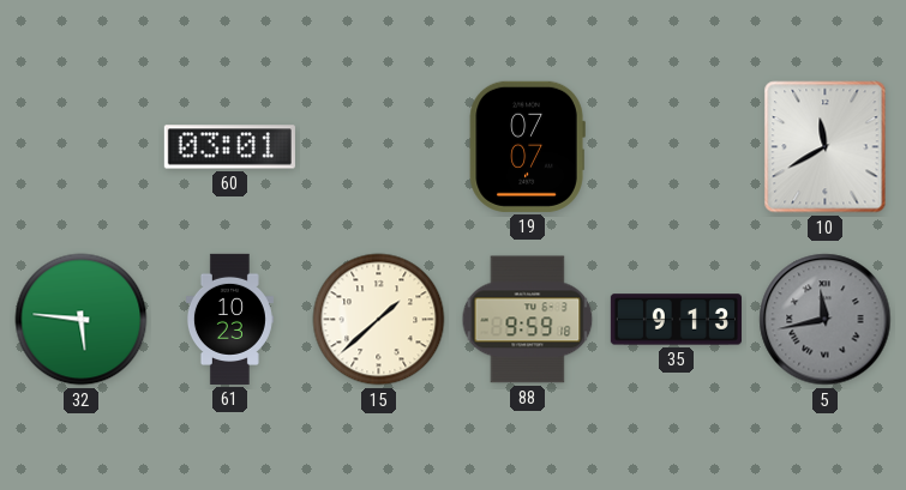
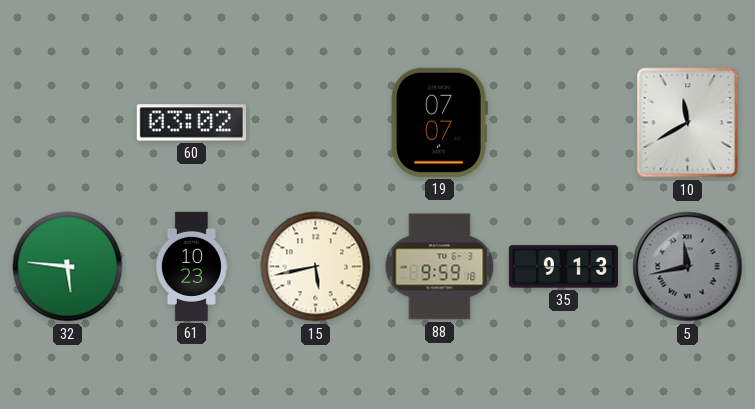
60: 03:01 -> 03:02
15: 1:38 -> 5:43
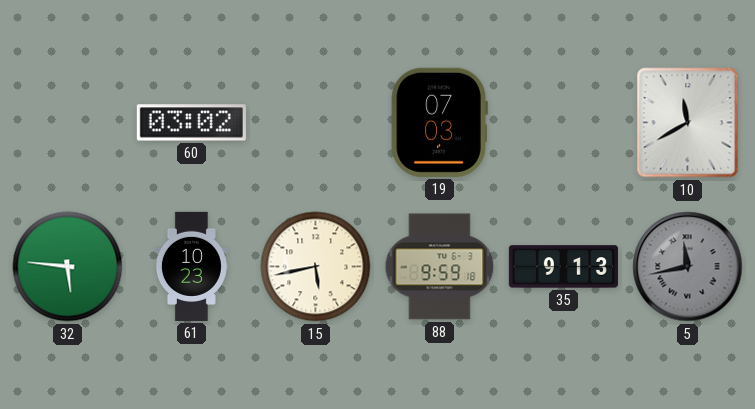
19: 07:07 -> 07:03
